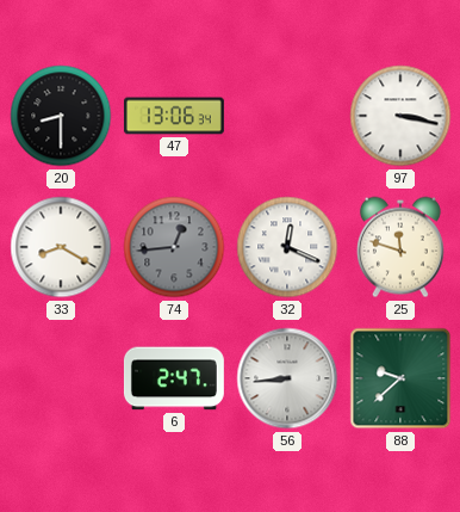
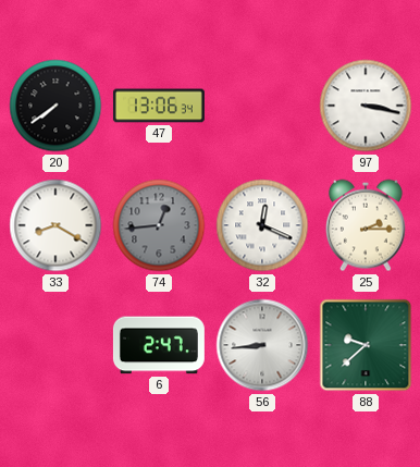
20: 8:30 -> 7:39
25: 11:48 -> 2:15
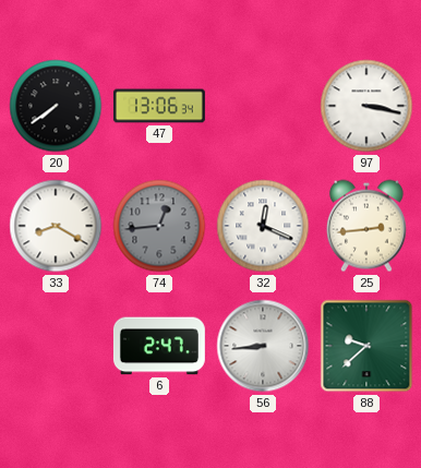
25: 2:15 -> 2:44
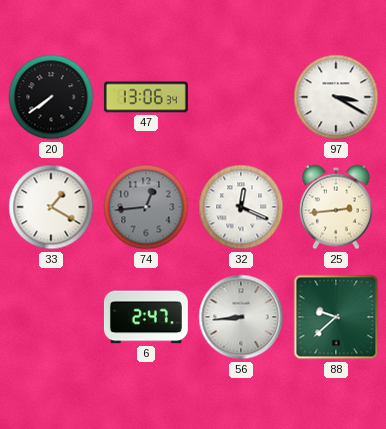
97: 3:17 -> 3:20
33: 8:20 -> 1:20
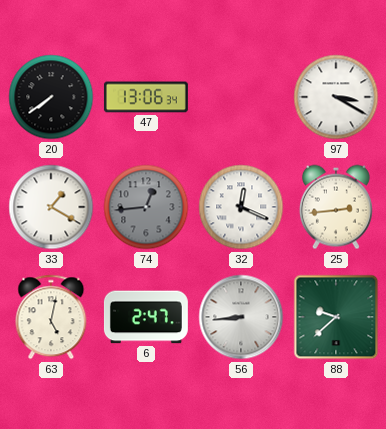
63: none -> 5:02
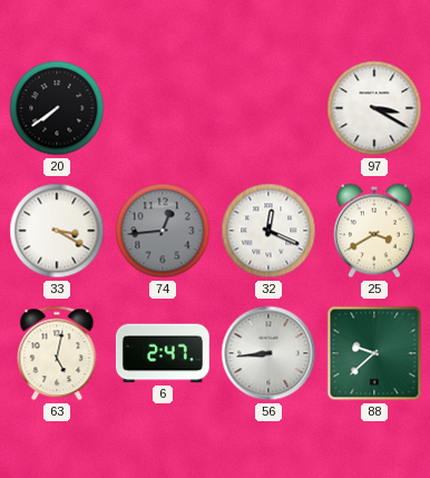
47: 13:06 -> none
33: 1:20 -> 3:20
25: 2:44 -> 3:40
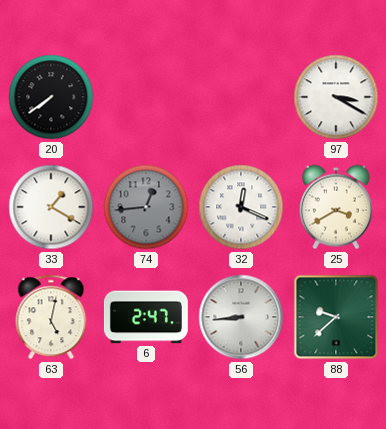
33: 3:20 -> 1:20
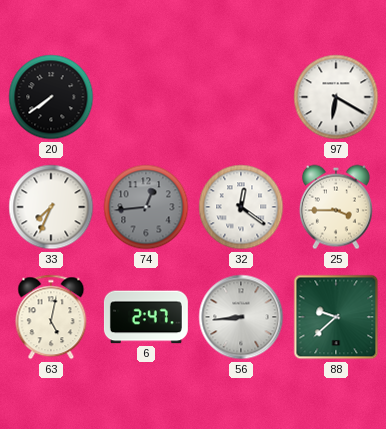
97: 3:20 -> 6:20
33: 1:20 -> 7:34
32: 12:19 -> 12:21
25: 3:40 -> 3:45
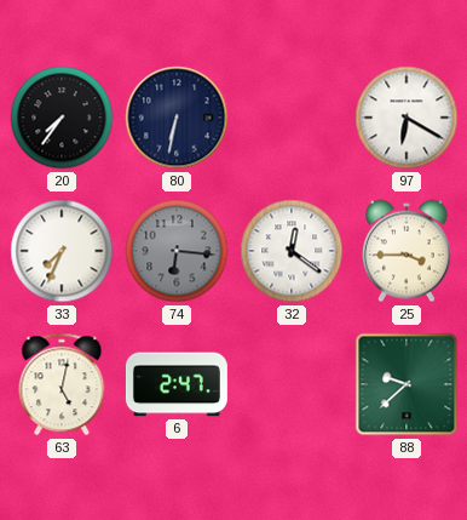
20: 7:39 -> 7:36
80: none -> 6:32
74: 12:44 -> 6:16
56: 8:44 -> none
